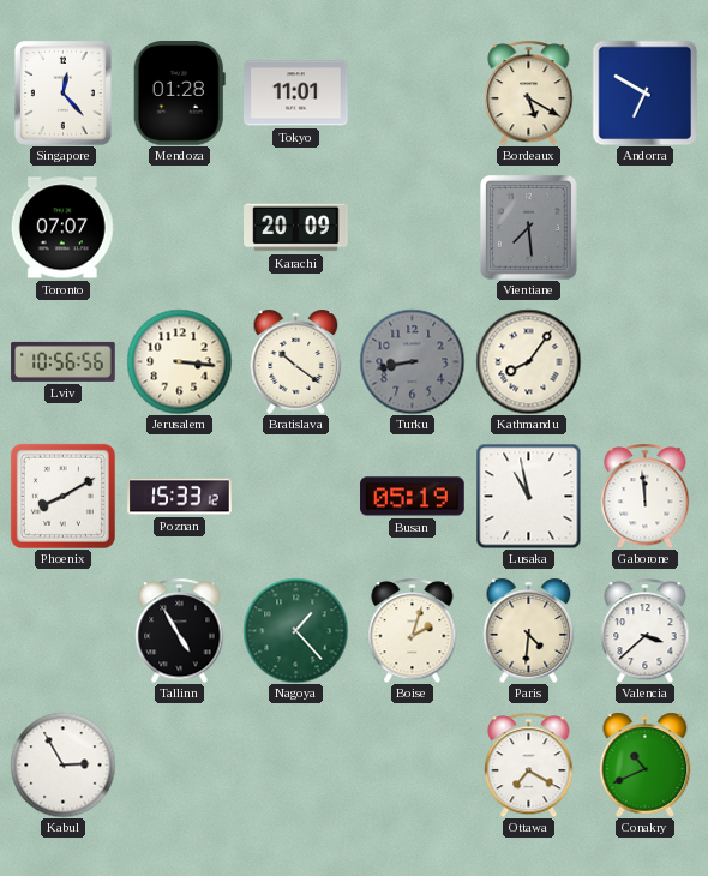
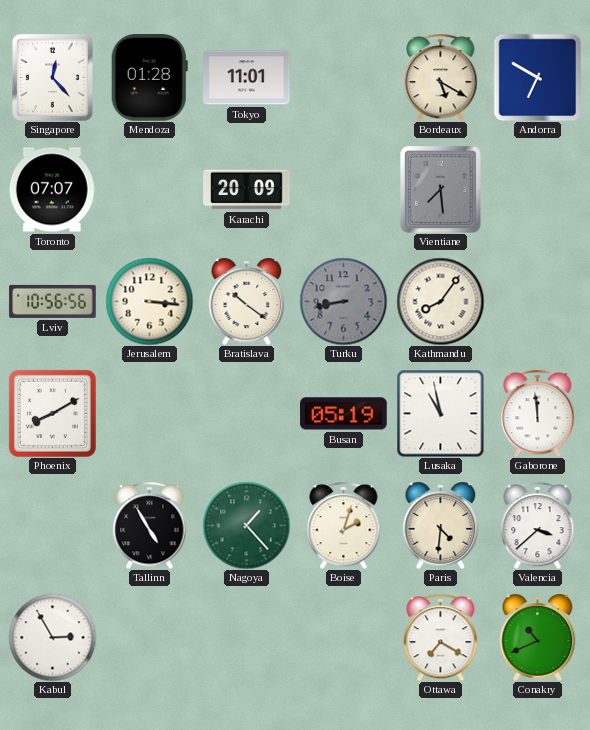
Poznan: 15:33 -> none
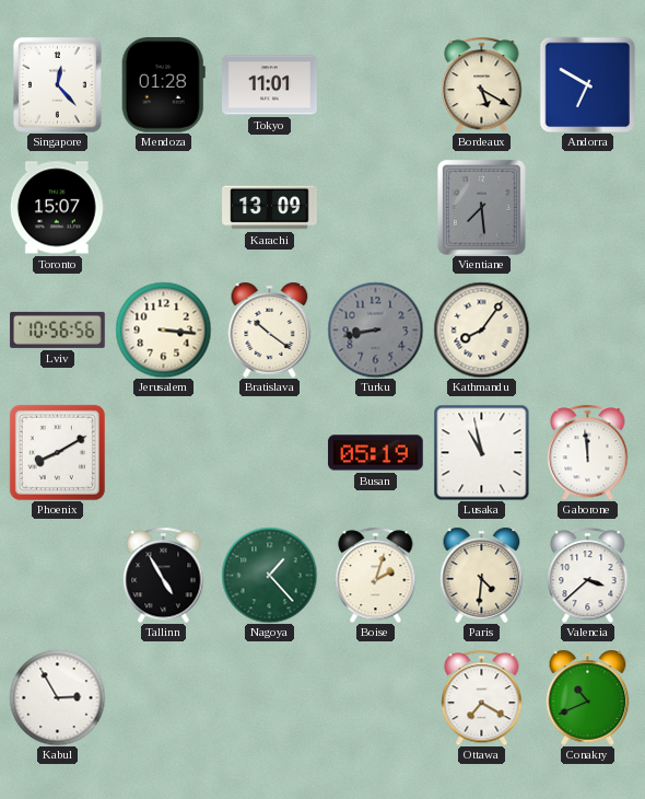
Toronto: 07:07 -> 15:07
Karachi: 20:09 -> 13:09
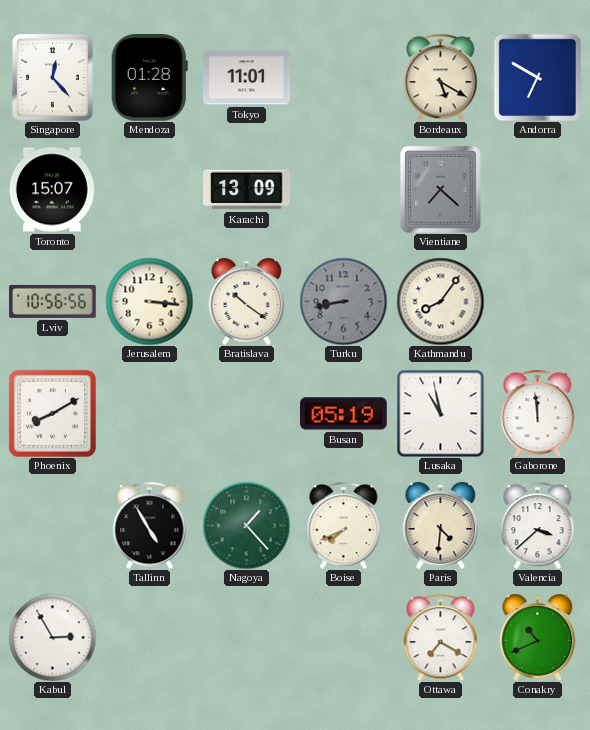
Vientiane: 7:29 -> 7:22
Boise: 2:03 -> 7:41
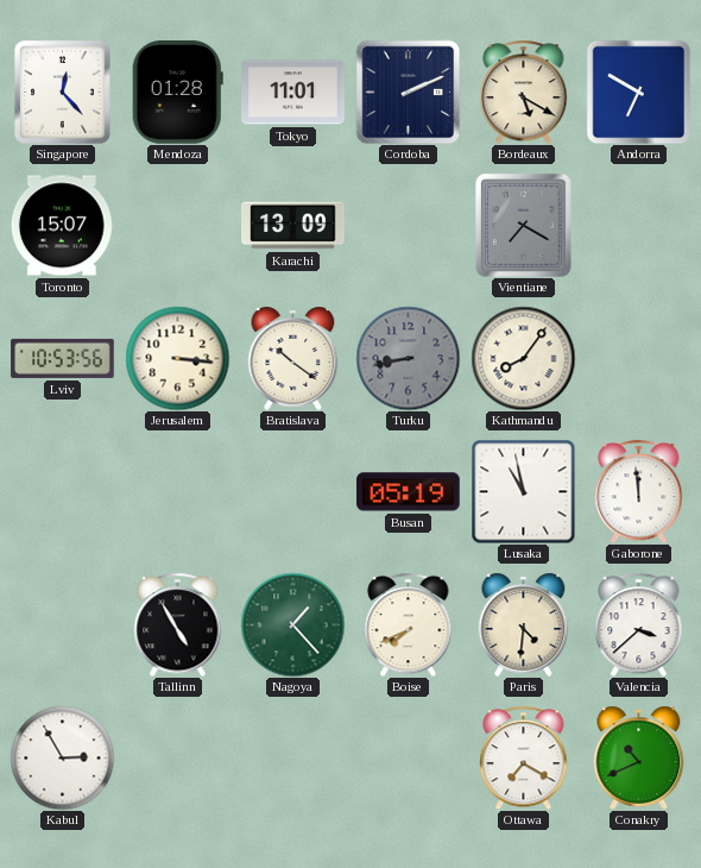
Cordoba: none -> 2:11
Vientiane: 7:22 -> 7:20
Lviv: 10:56 -> 10:53
Phoenix: 8:10 -> none
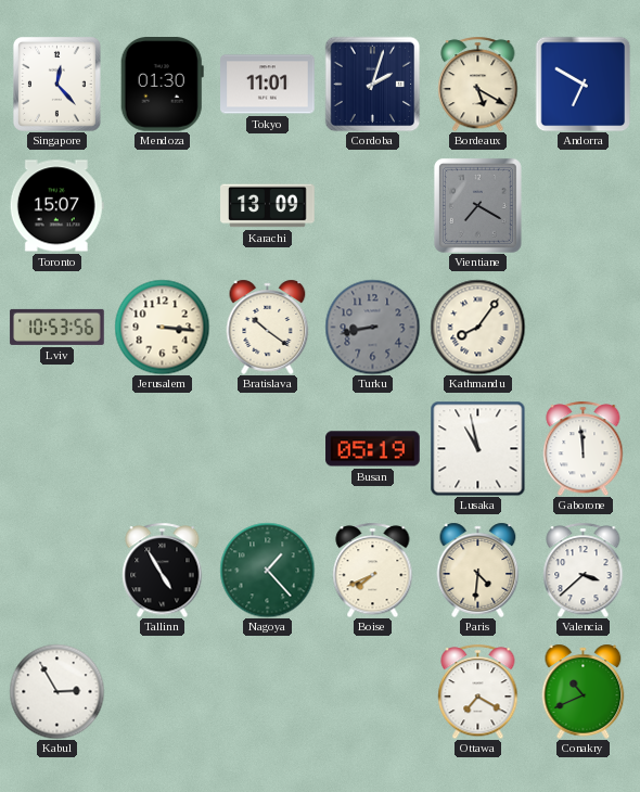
Mendoza: 01:28 -> 01:30
Cordoba: 2:11 -> 2:03
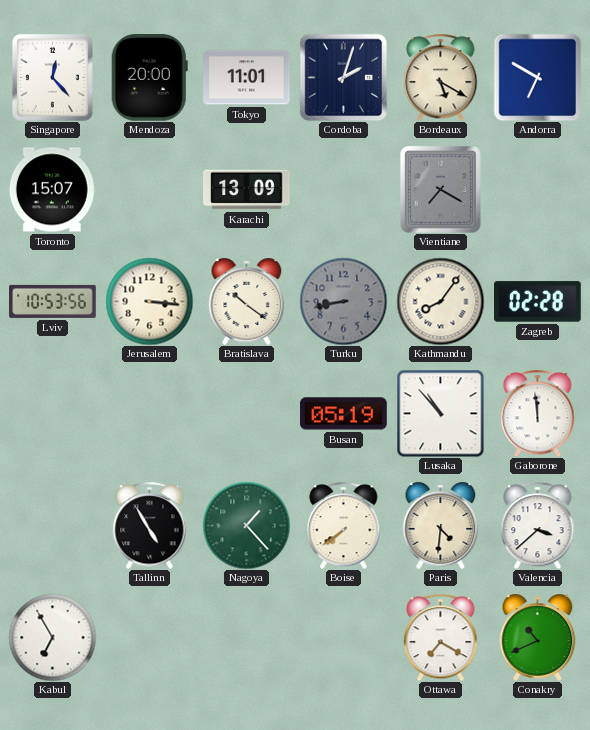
Mendoza: 01:30 -> 20:00
Zagreb: none -> 02:28
Lusaka: 10:58 -> 10:53
Boise: 7:41 -> 7:39
Kabul: 2:55 -> 6:55
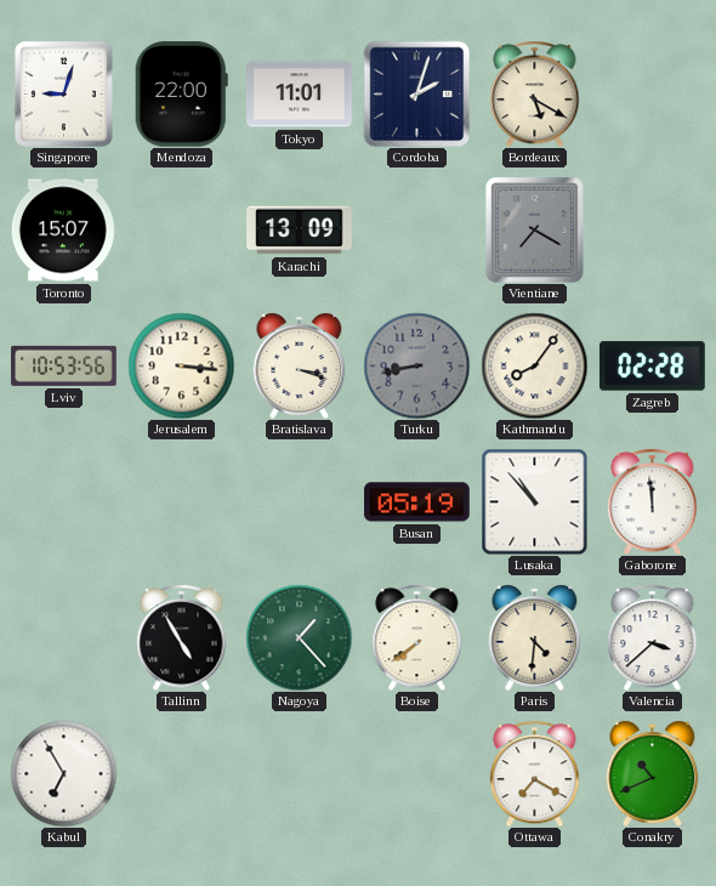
Singapore: 12:23 -> 9:03
Mendoza: 20:00 -> 22:00
Andorra: 6:50 -> none
Bratislava: 10:21 -> 3:18
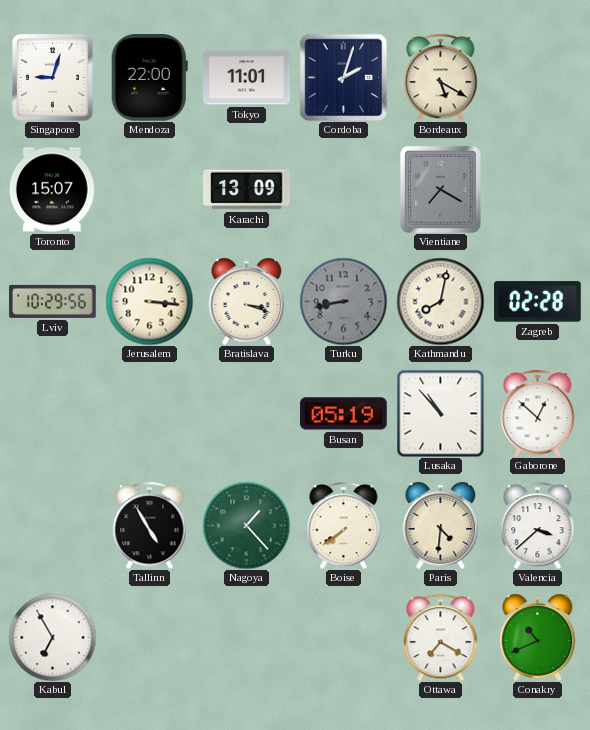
Lviv: 10:53 -> 10:29
Kathmandu: 8:06 -> 8:02
Gaborone: 11:59 -> 12:52
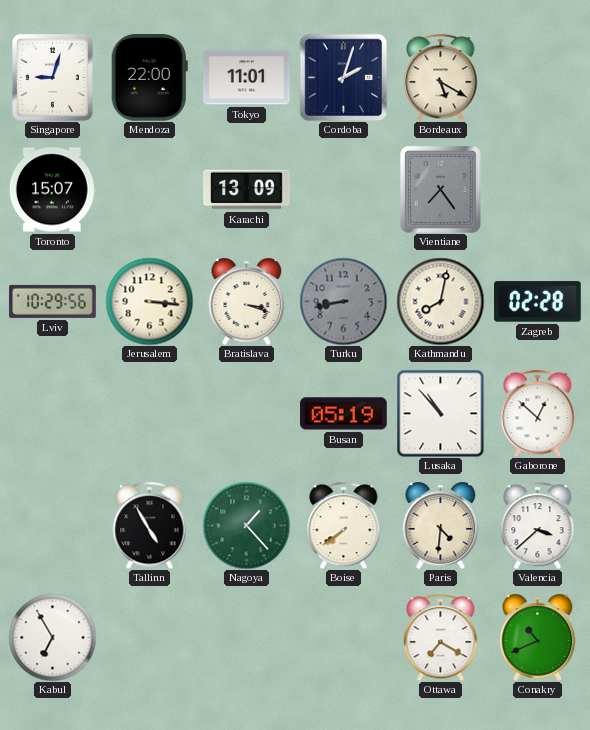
Vientiane: 7:20 -> 7:24
